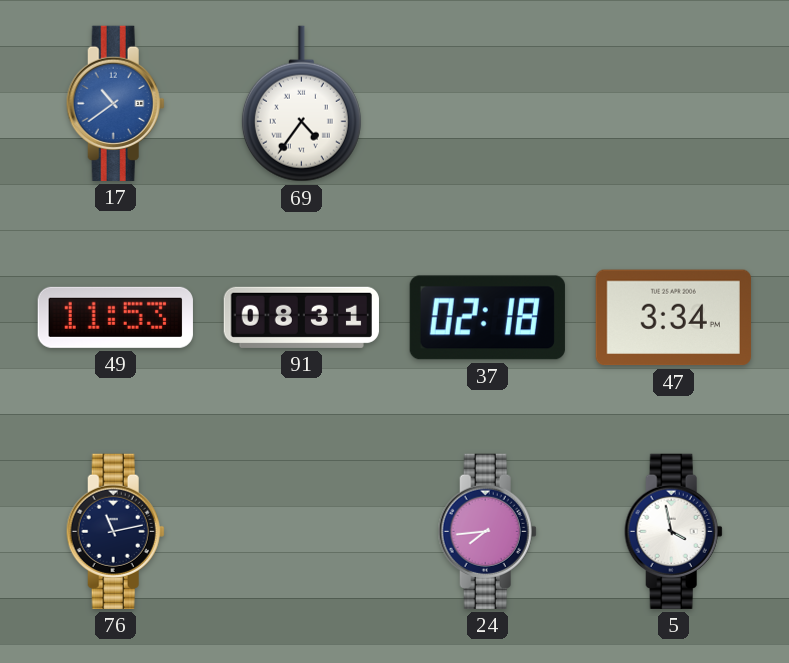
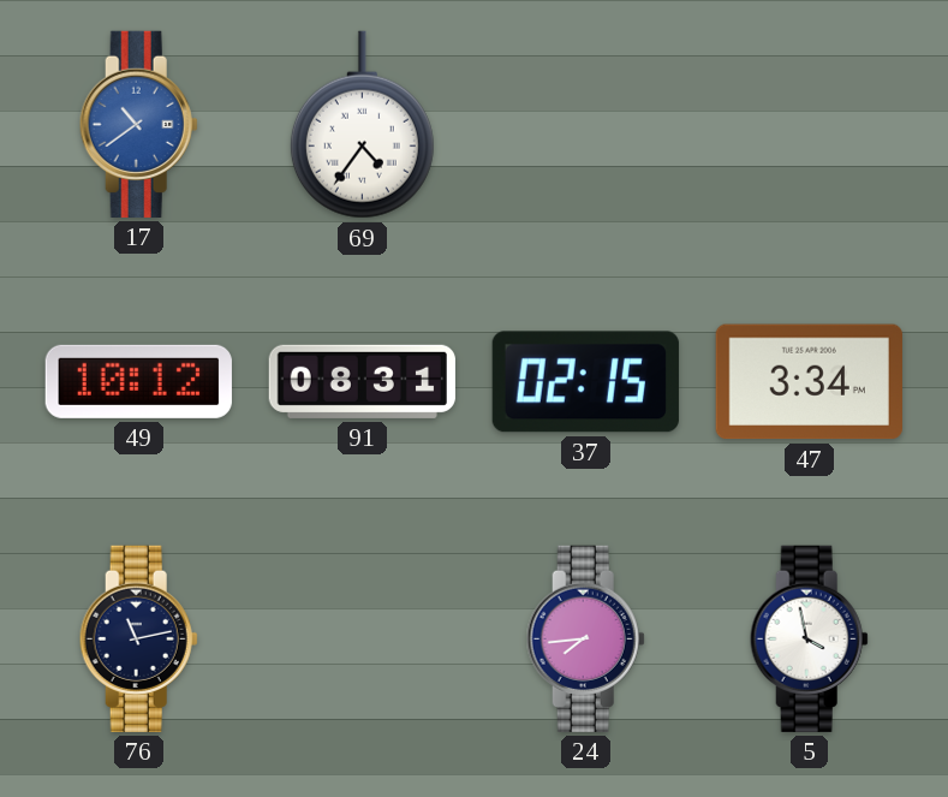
49: 11:53 -> 10:12
37: 02:18 -> 02:15
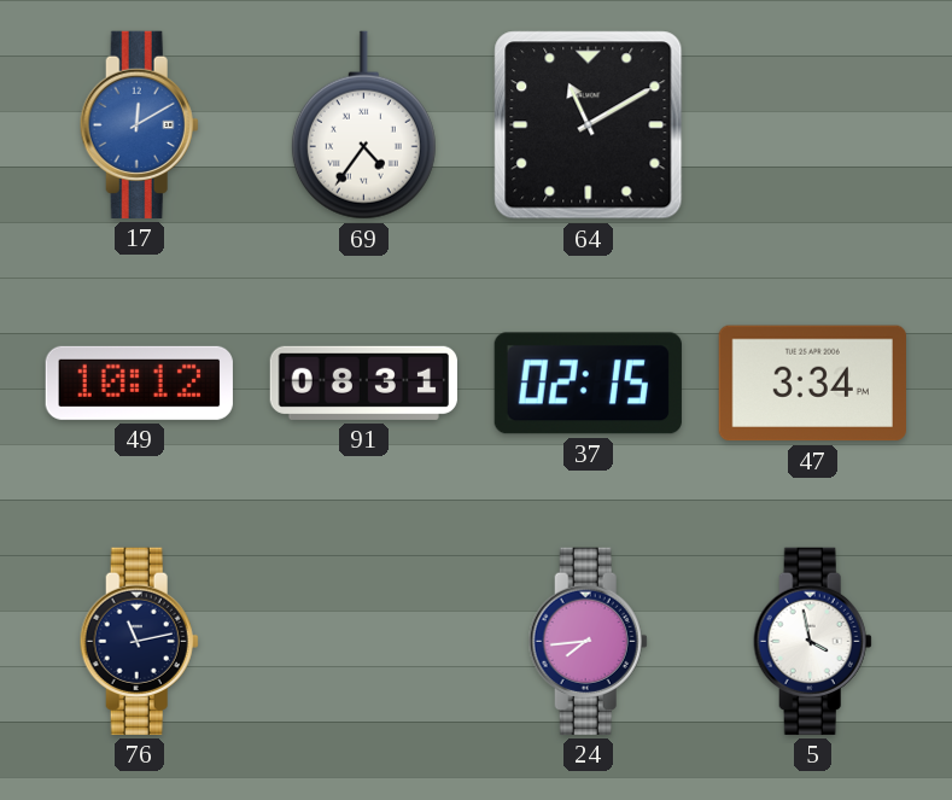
17: 10:39 -> 12:10
64: none -> 11:10
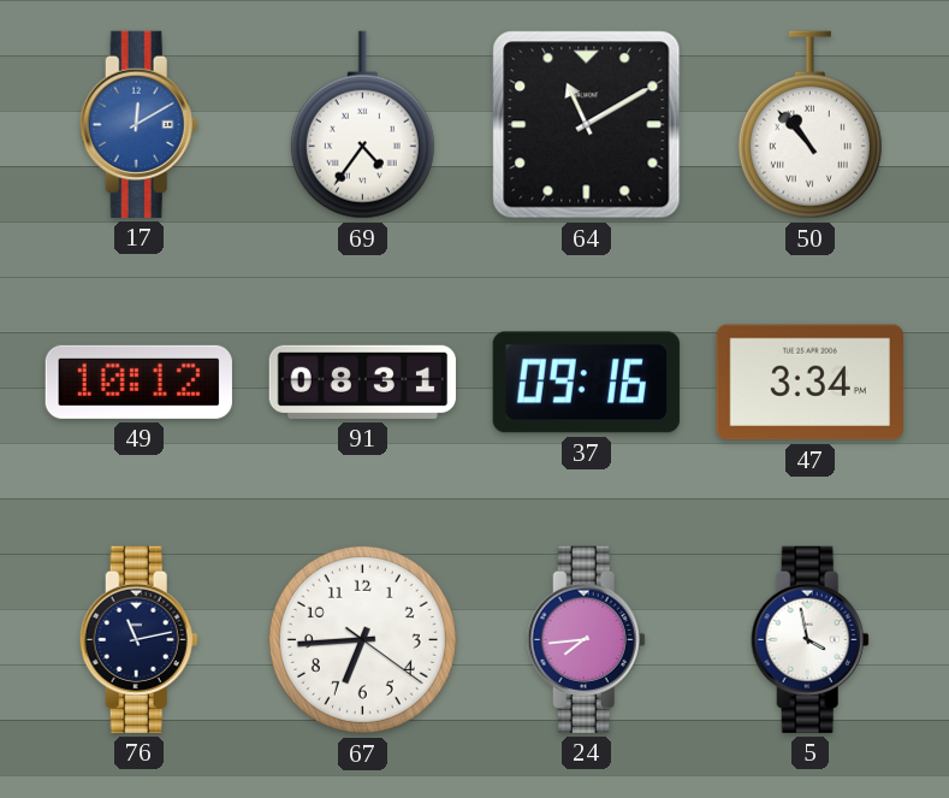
50: none -> 10:53
37: 02:15 -> 09:16
67: none -> 6:44
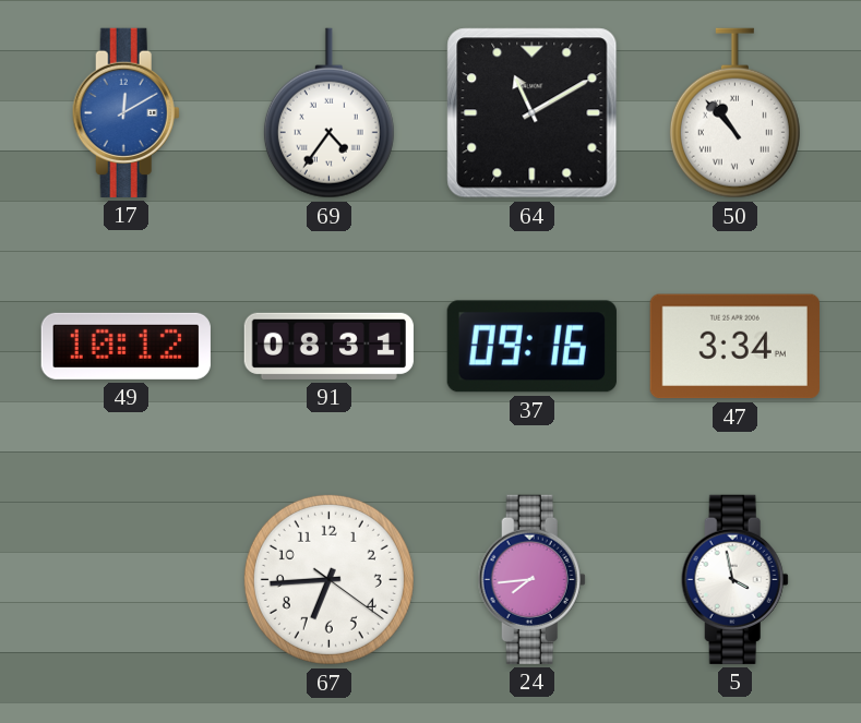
76: 11:13 -> none
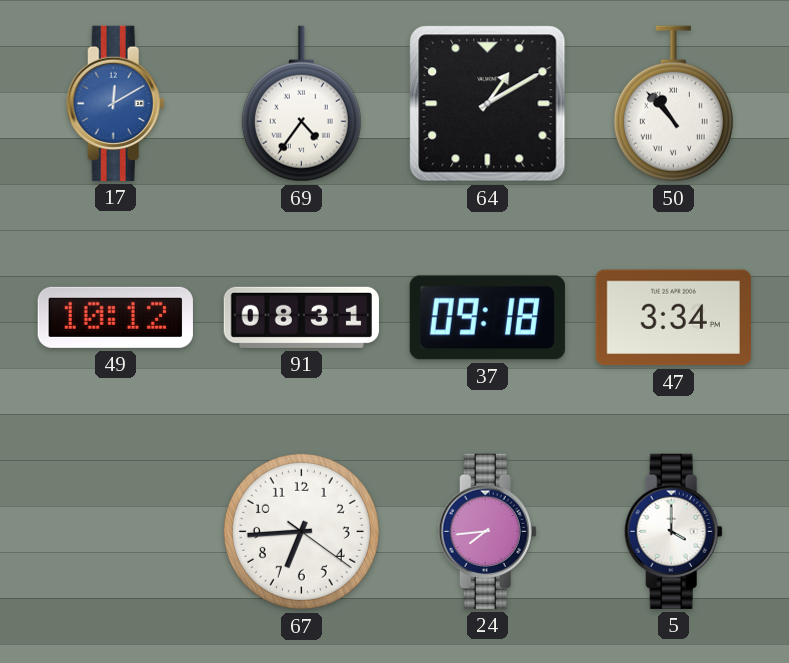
64: 11:10 -> 1:10
37: 09:16 -> 09:18
5: 3:58 -> 4:00
